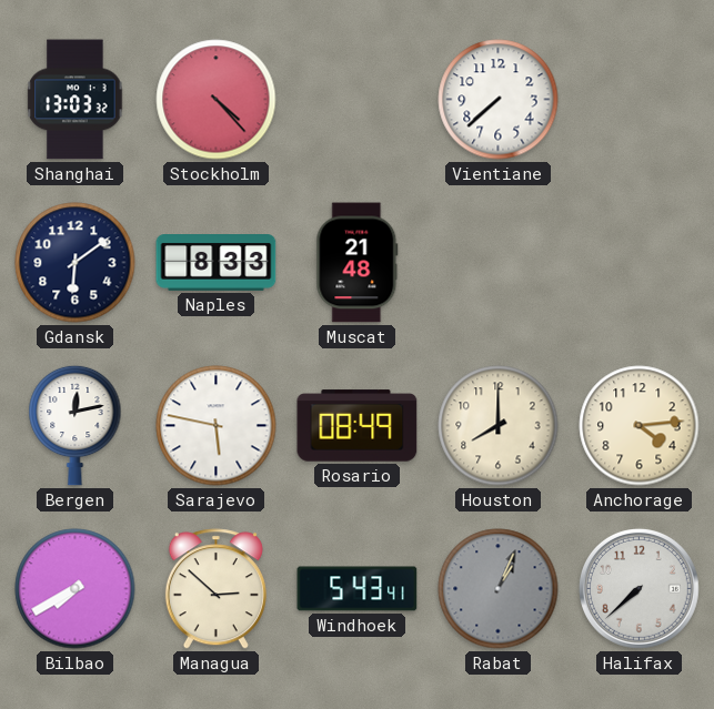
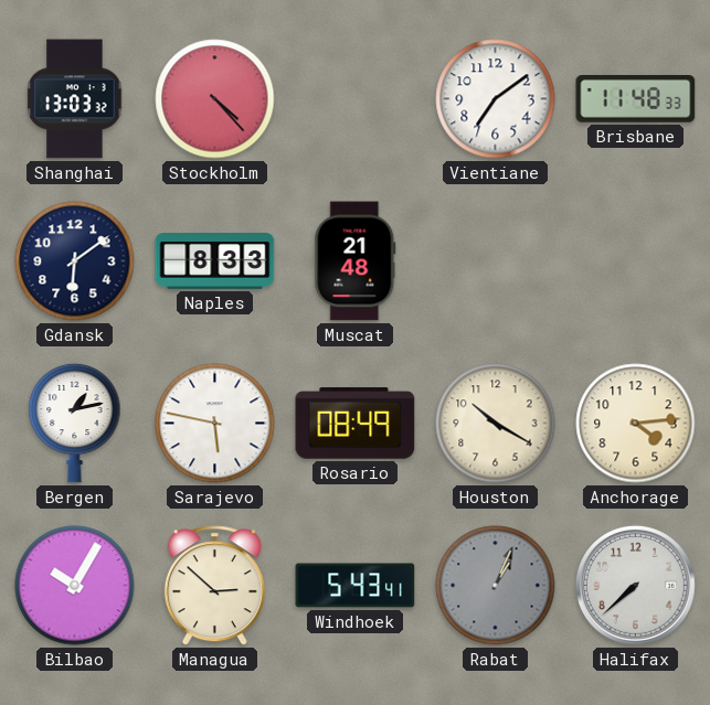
Vientiane: 7:38 -> 7:09
Brisbane: none -> 11:48
Bergen: 12:13 -> 1:13
Houston: 8:00 -> 10:20
Bilbao: 7:40 -> 10:05
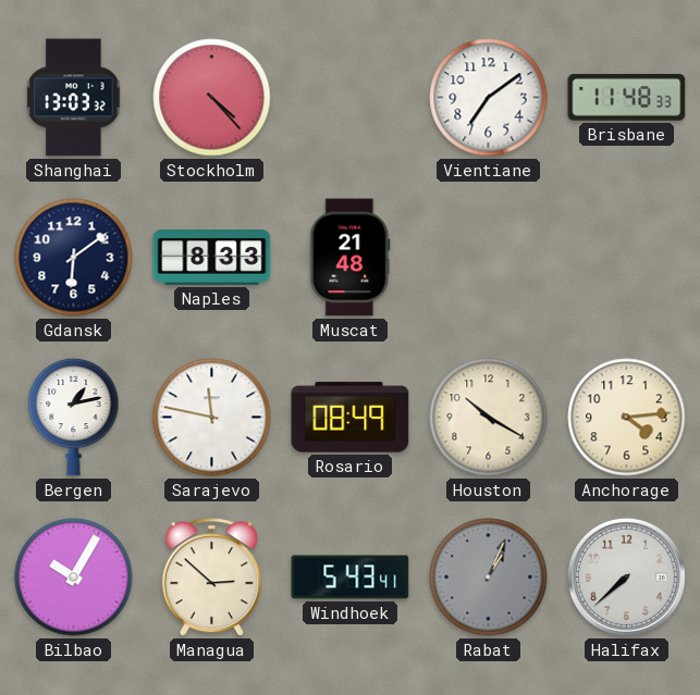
Sarajevo: 5:47 -> 11:47
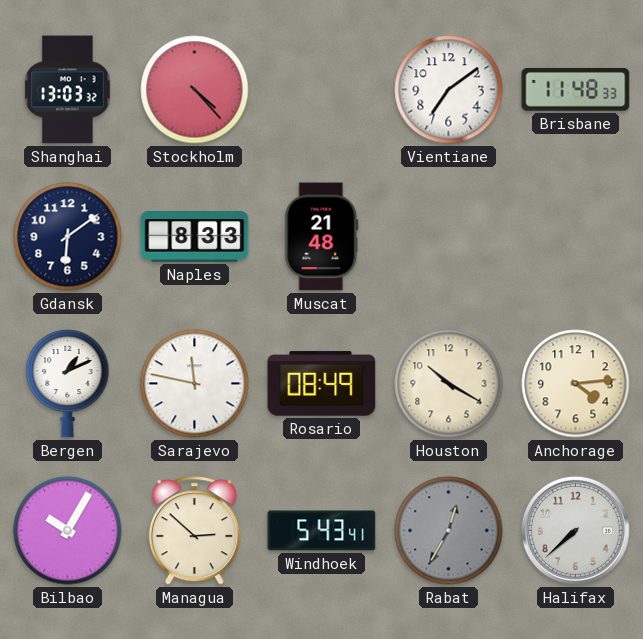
Bergen: 1:13 -> 1:11
Rabat: 1:04 -> 12:35
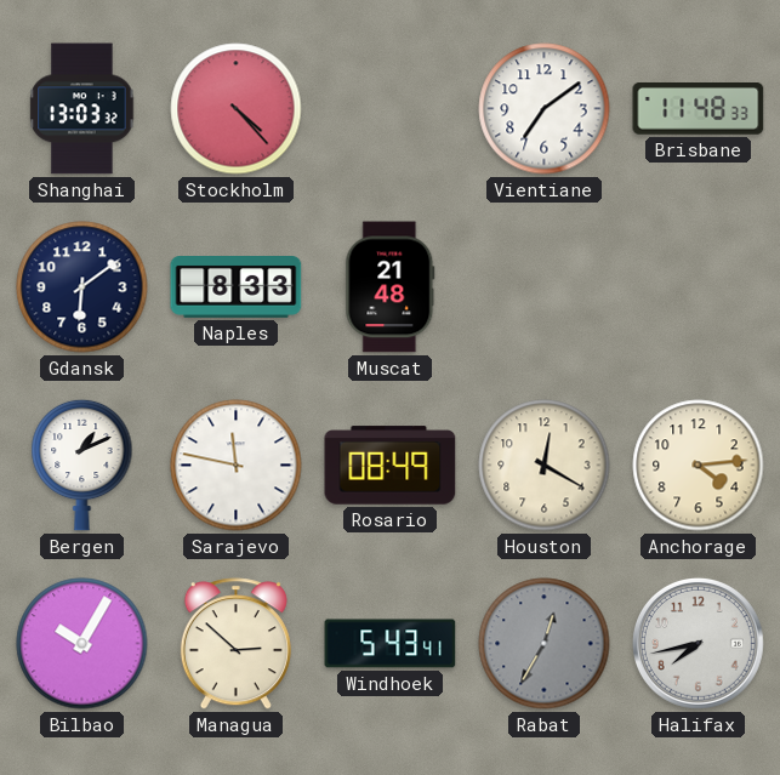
Houston: 10:20 -> 12:20
Halifax: 7:38 -> 7:43
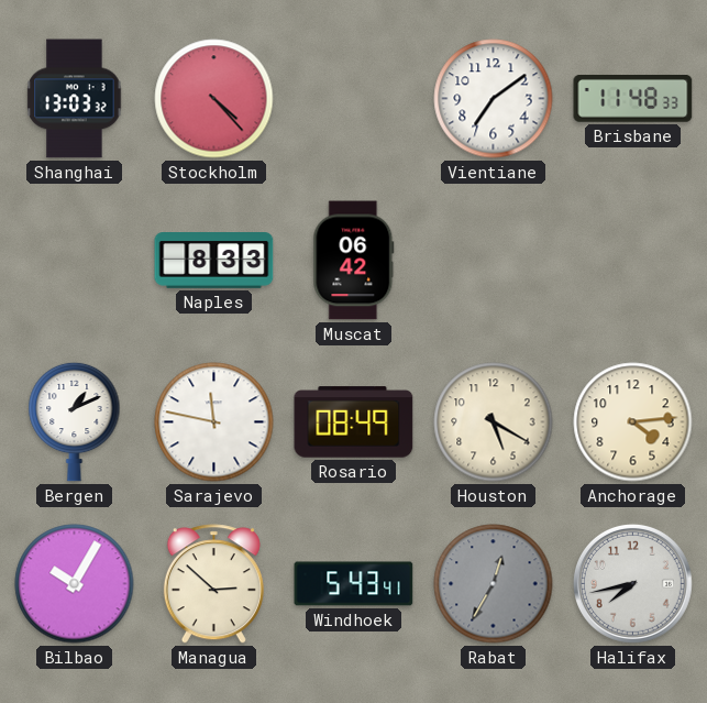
Gdansk: 6:09 -> none
Muscat: 21:48 -> 06:42
Houston: 12:20 -> 5:20
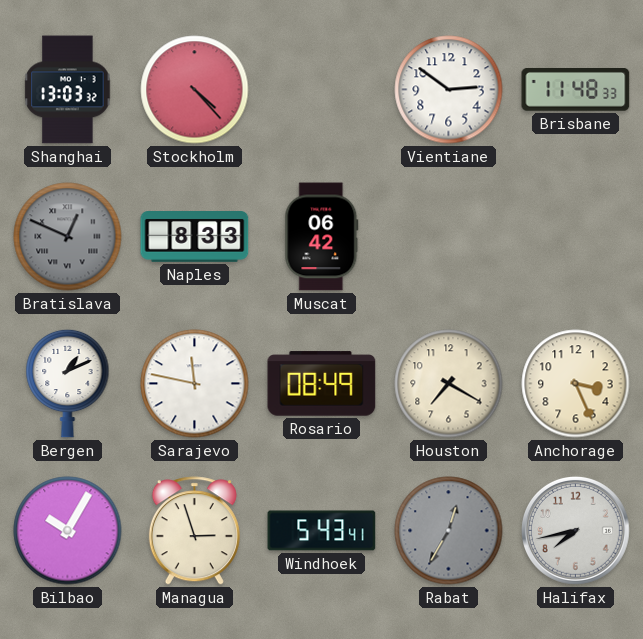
Vientiane: 7:09 -> 2:51
Bratislava: none -> 12:49
Houston: 5:20 -> 7:20
Anchorage: 4:14 -> 3:26
Managua: 2:52 -> 2:57
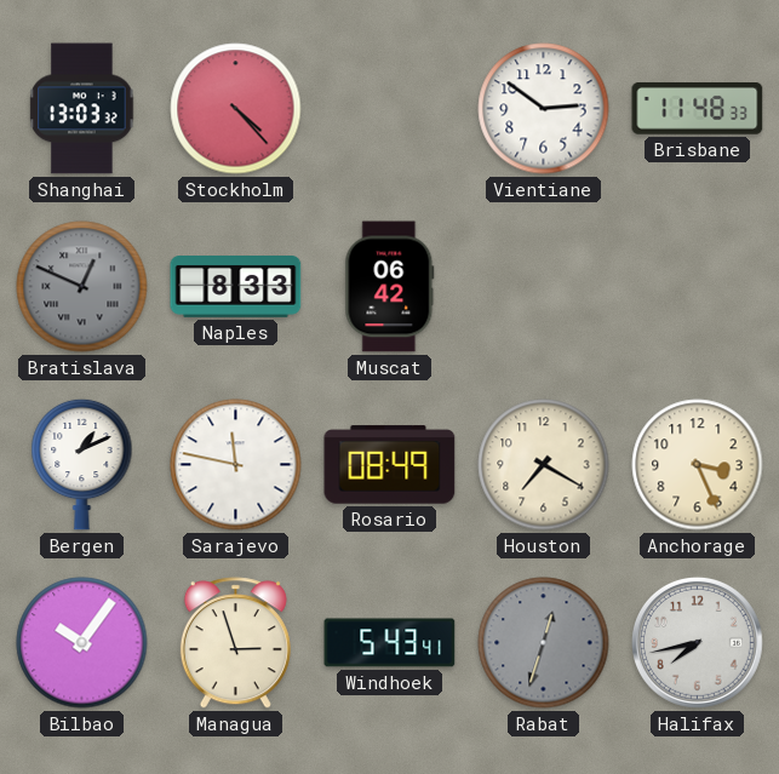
Bilbao: 10:05 -> 10:06
Rabat: 12:35 -> 12:33
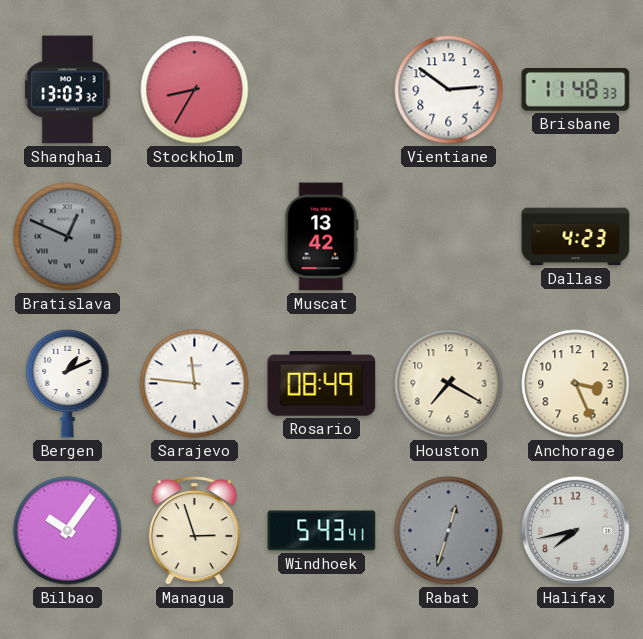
Stockholm: 4:23 -> 8:35
Naples: 8:33 -> none
Muscat: 06:42 -> 13:42
Dallas: none -> 4:23
Sarajevo: 11:47 -> 11:46
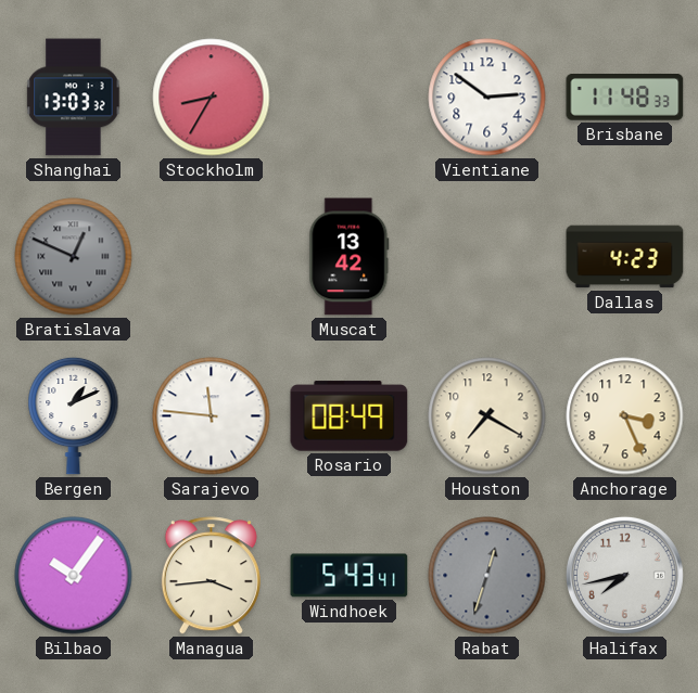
Managua: 2:57 -> 3:44
